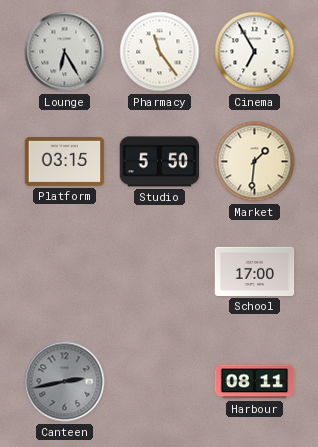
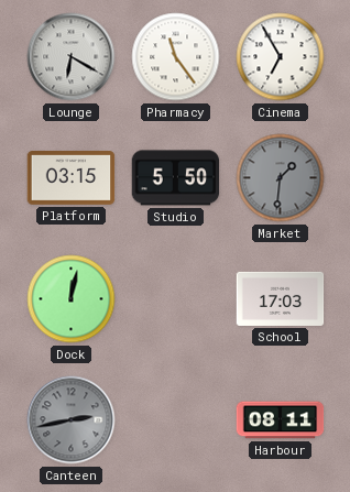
Lounge: 6:25 -> 6:20
Market dial: cream -> grey
Dock: none -> 12:02
School: 17:00 -> 17:03
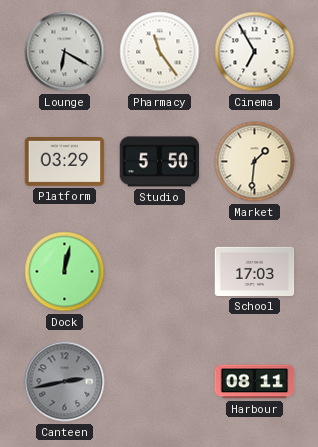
Platform: 03:15 -> 03:29
Market dial: grey -> cream
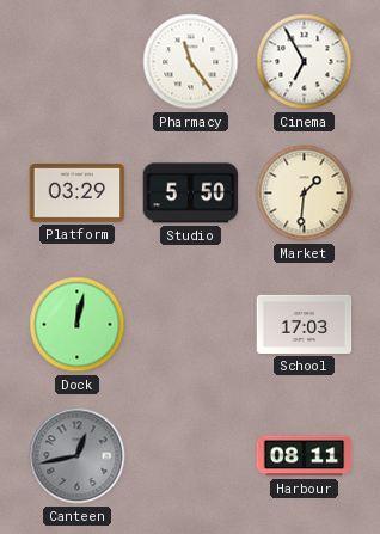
Lounge: 6:20 -> none
Canteen: 2:43 -> 12:43
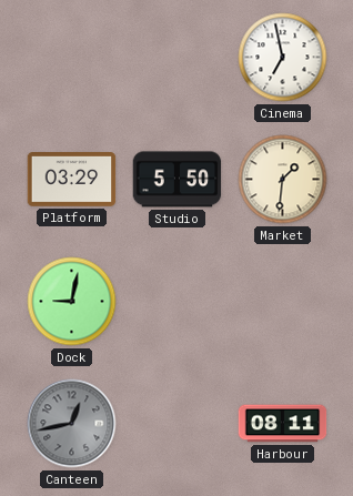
Pharmacy: 11:24 -> none
Cinema: 6:55 -> 6:58
Dock: 12:02 -> 9:02
School: 17:03 -> none
